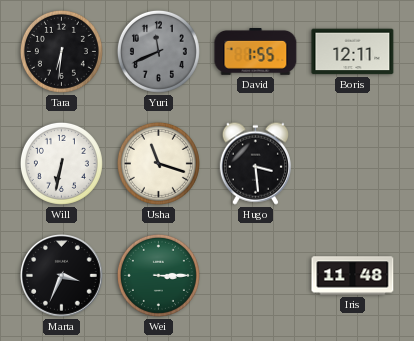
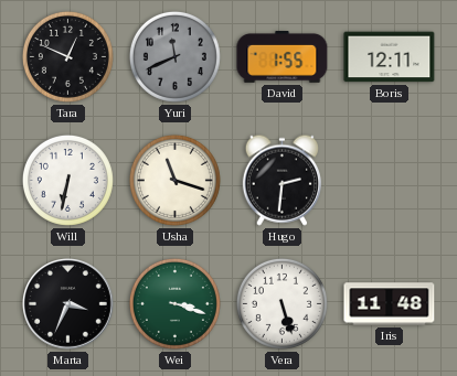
Tara: 6:31 -> 12:49
Hugo: 3:29 -> 2:31
Wei: 3:15 -> 3:18
Vera: none -> 5:27
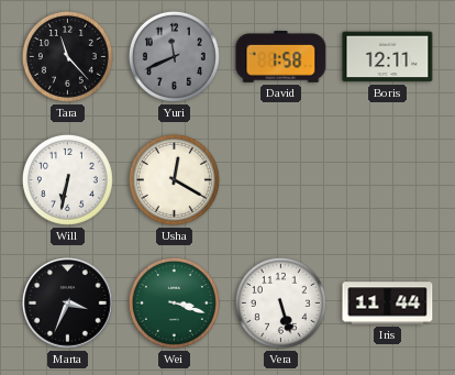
Tara: 12:49 -> 11:23
David: 1:55 -> 1:58
Usha: 11:18 -> 12:20
Hugo: 2:31 -> none
Iris: 11:48 -> 11:44
